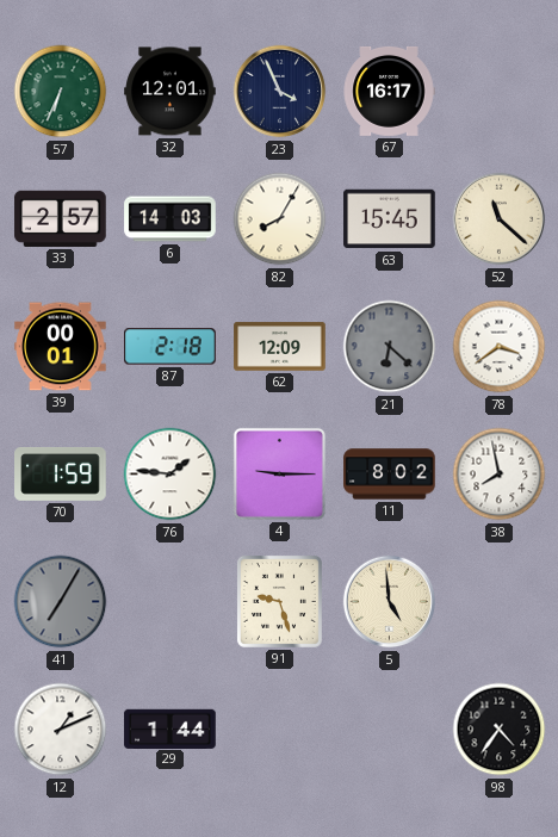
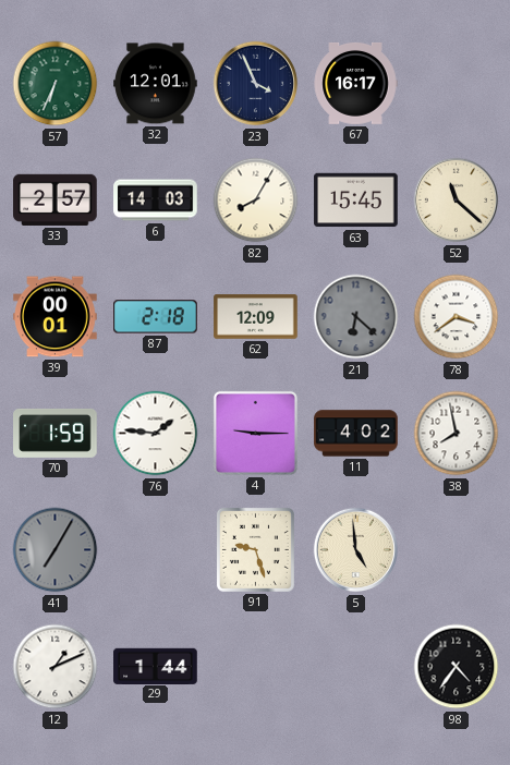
11: 8:02 -> 4:02
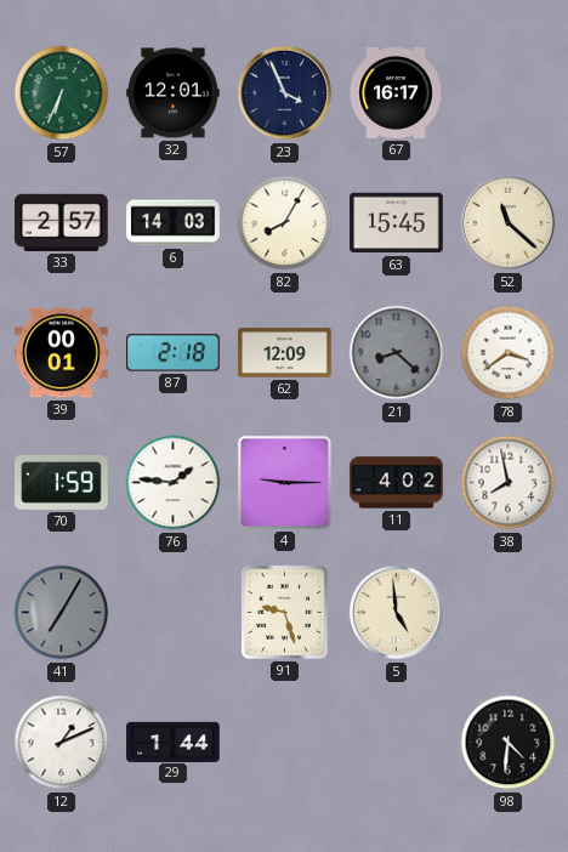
21: 6:22 -> 8:22
98: 4:36 -> 4:31
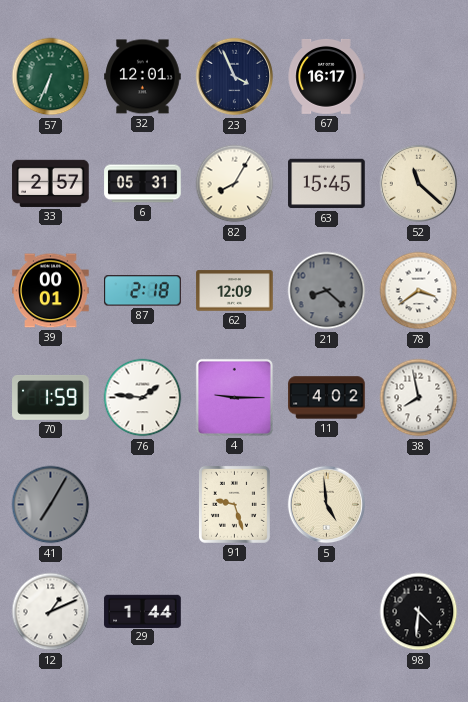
6: 14:03 -> 05:31
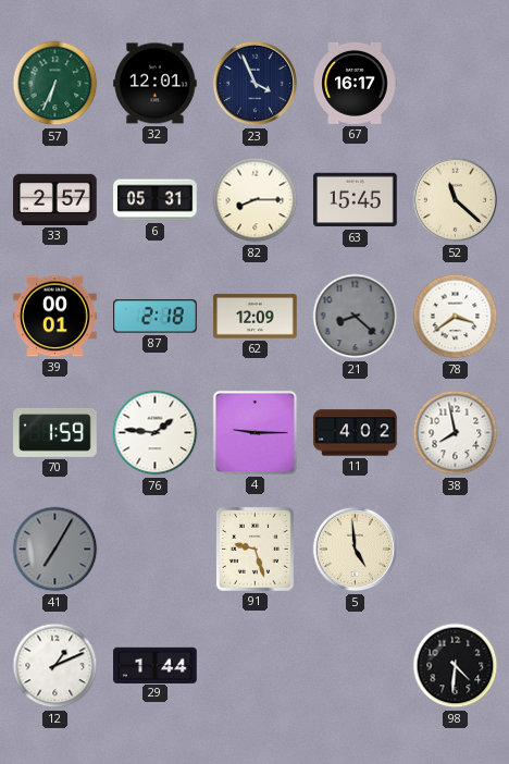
82: 8:05 -> 8:15
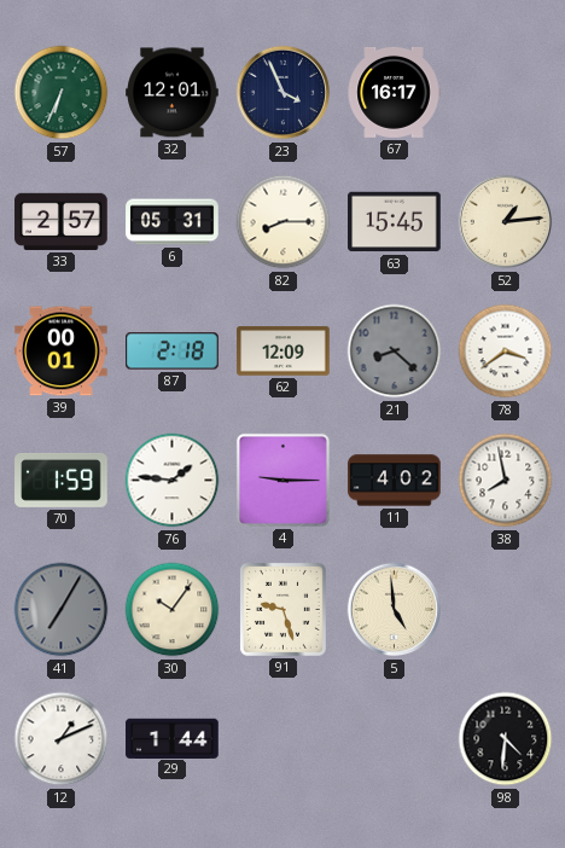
52: 11:22 -> 1:14
30: none -> 10:06
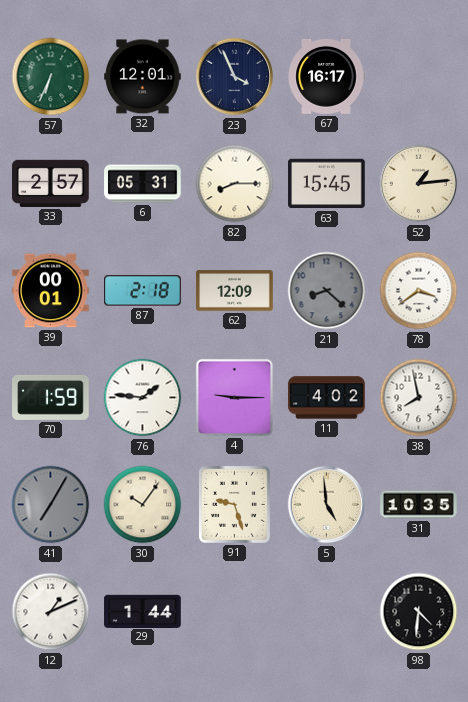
31: none -> 10:35
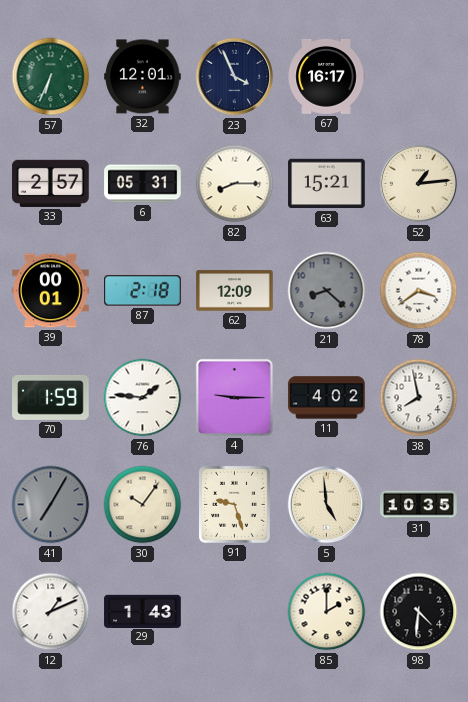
63: 15:45 -> 15:21
29: 1:44 -> 1:43
85: none -> 2:00
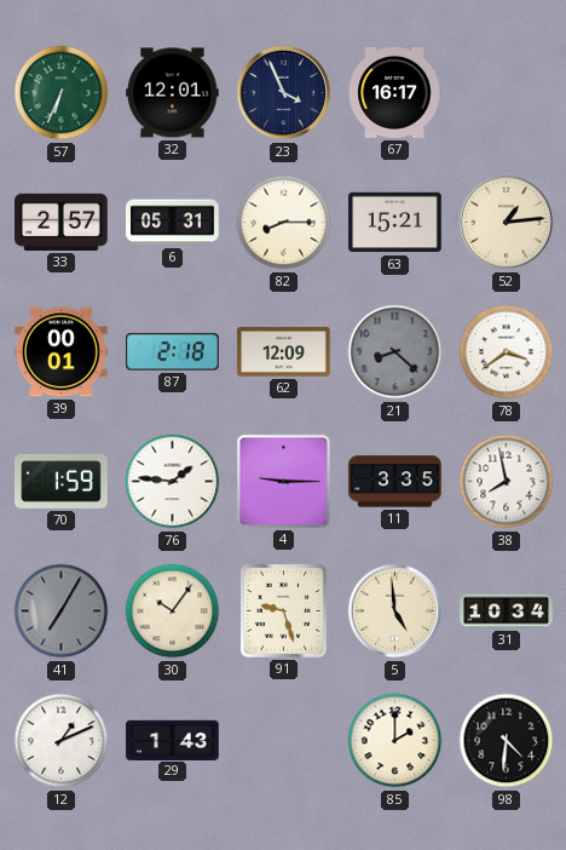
11: 4:02 -> 3:35
31: 10:35 -> 10:34
